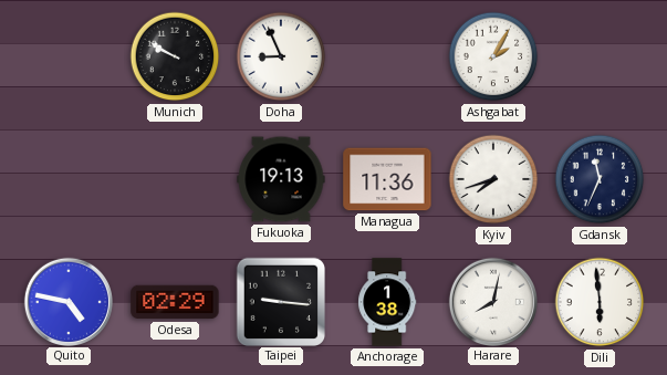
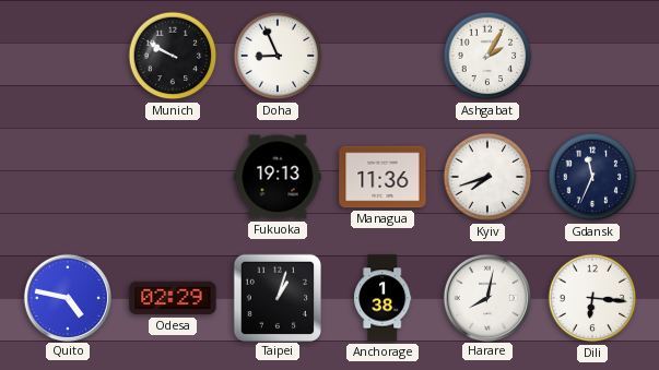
Taipei: 9:16 -> 1:03
Dili: 5:59 -> 6:16
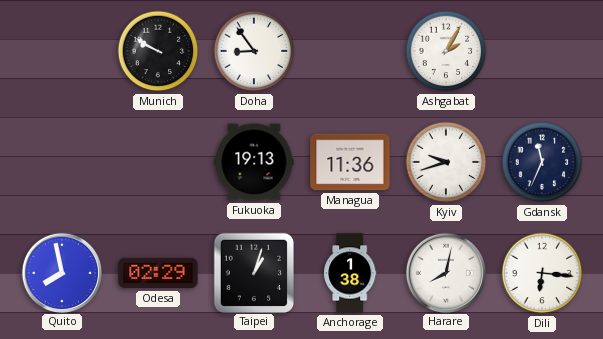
Doha: 8:56 -> 8:54
Kyiv: 7:42 -> 9:42
Quito: 4:47 -> 7:58
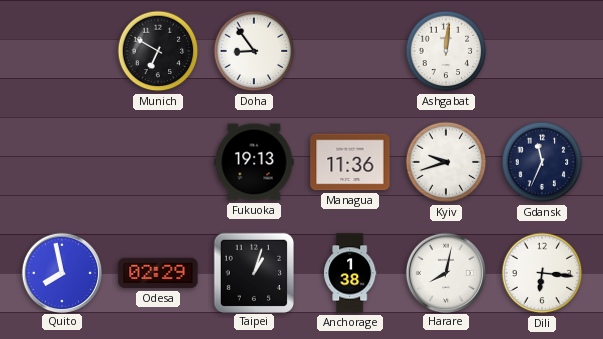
Munich: 9:50 -> 6:50
Ashgabat: 2:05 -> 12:01
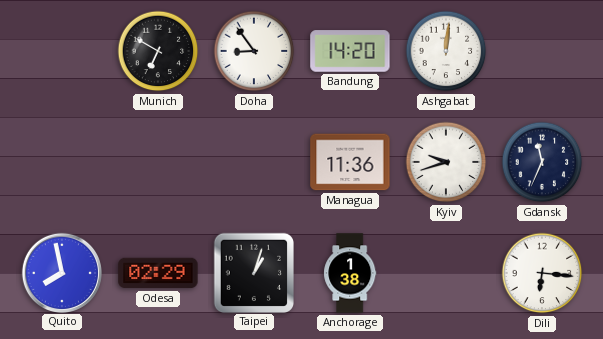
Bandung: none -> 14:20
Fukuoka: 19:13 -> none
Harare: 8:02 -> none
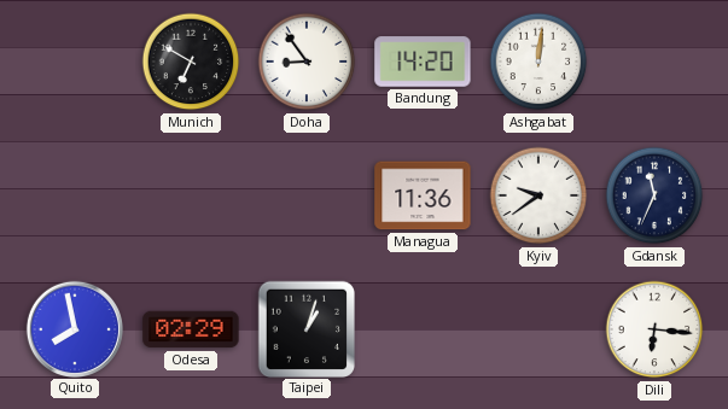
Kyiv: 9:42 -> 9:39
Anchorage: 1:38 -> none
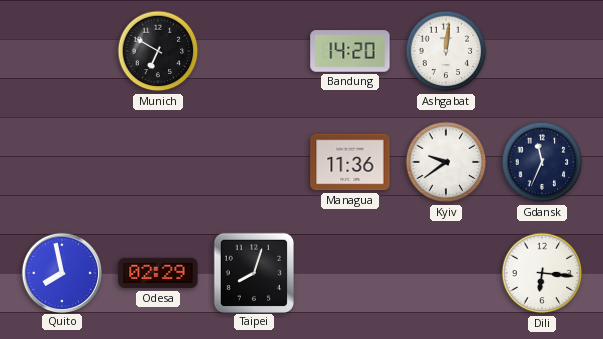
Doha: 8:54 -> none
Taipei: 1:03 -> 8:03
